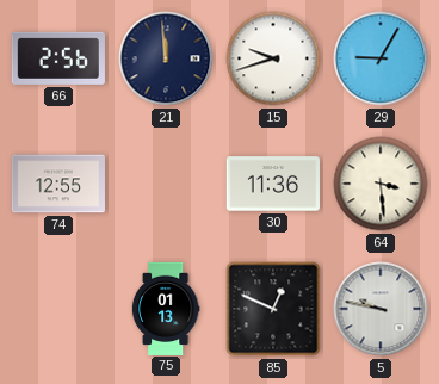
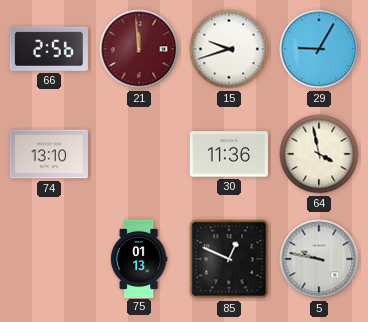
21 dial: navy -> burgundy
74: 12:55 -> 13:10
64: 3:29 -> 3:58
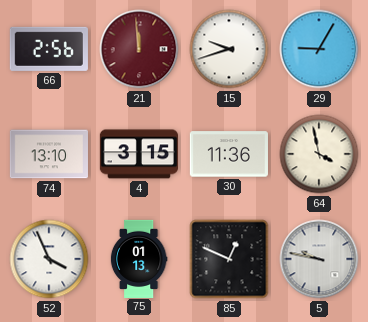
4: none -> 3:15
52: none -> 3:56
